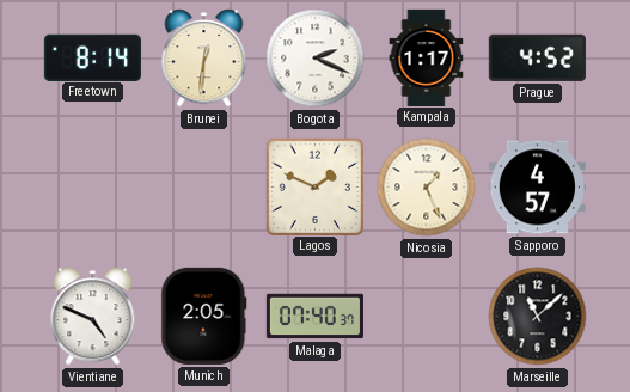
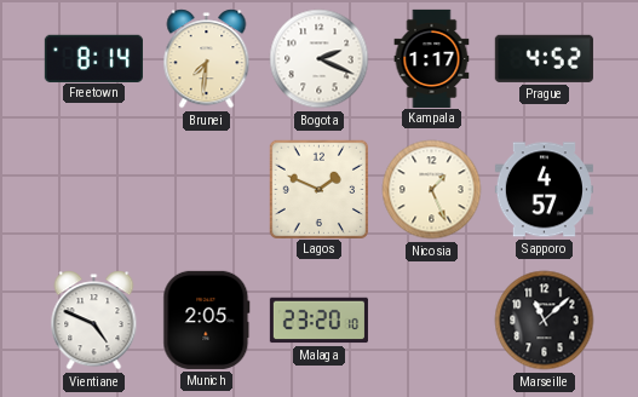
Brunei: 12:31 -> 7:31
Malaga: 07:40 -> 23:20
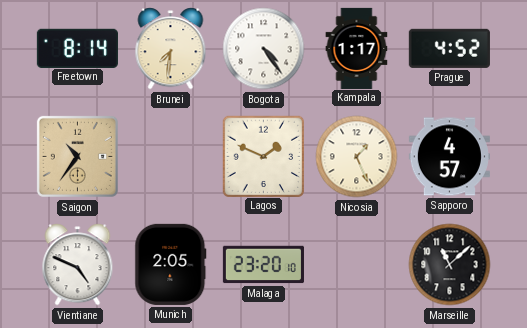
Bogota: 2:19 -> 4:24
Saigon: none -> 10:36
